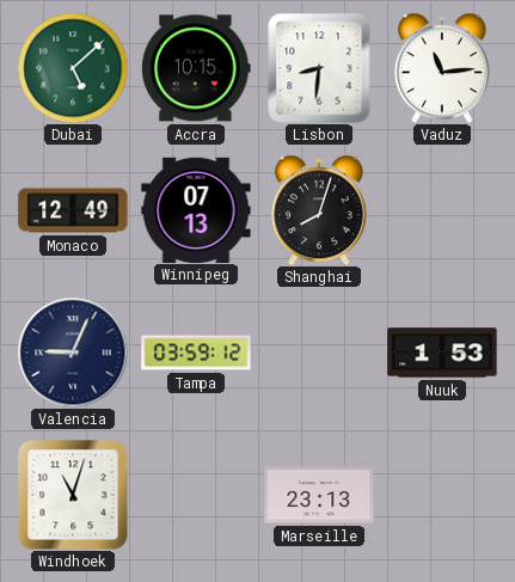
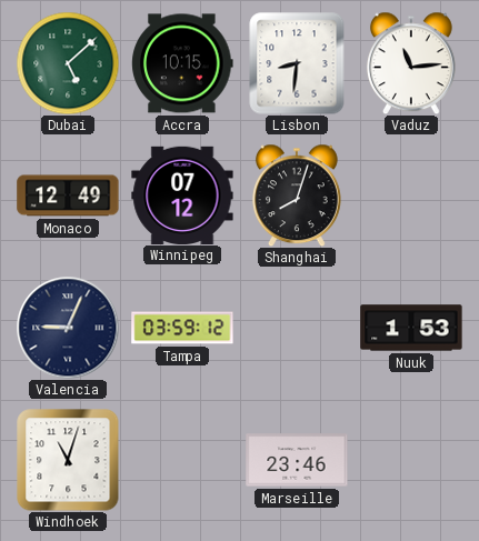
Winnipeg: 07:13 -> 07:12
Marseille: 23:13 -> 23:46
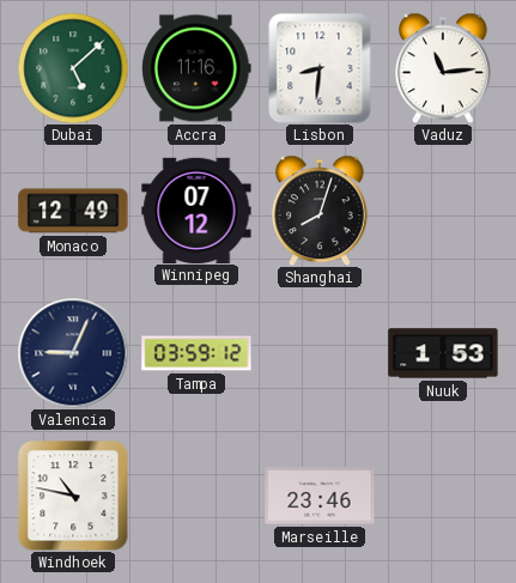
Accra: 10:15 -> 11:16
Windhoek: 11:03 -> 10:47
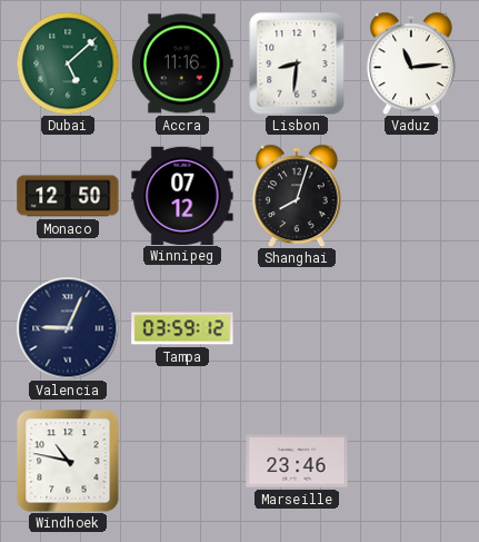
Monaco: 12:49 -> 12:50
Nuuk: 1:53 -> none
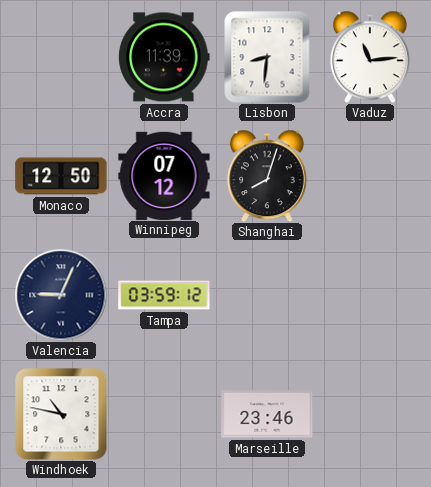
Dubai: 5:08 -> none
Accra: 11:16 -> 11:39
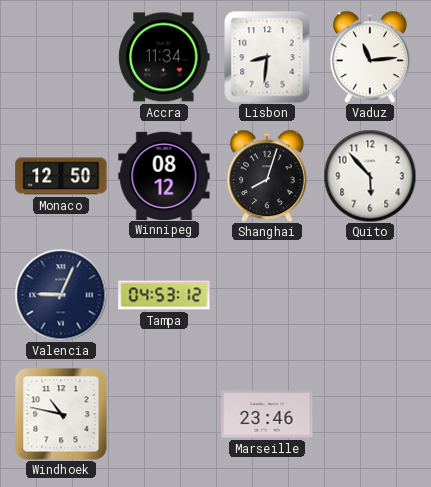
Accra: 11:39 -> 11:34
Winnipeg: 07:12 -> 08:12
Quito: none -> 5:53
Tampa: 03:59 -> 04:53
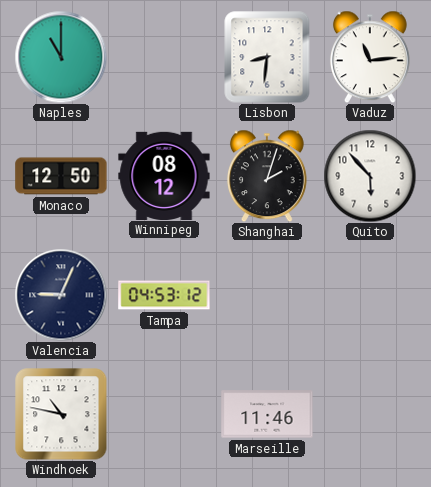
Naples: none -> 11:00
Accra: 11:34 -> none
Shanghai: 8:03 -> 2:03
Marseille: 23:46 -> 11:46
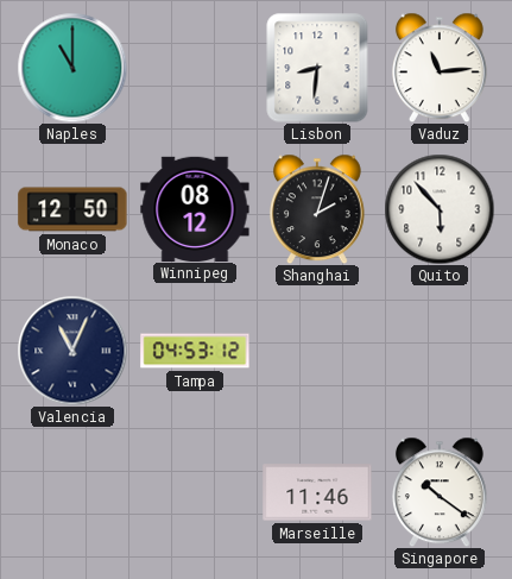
Valencia: 9:04 -> 11:04
Windhoek: 10:47 -> none
Singapore: none -> 10:21
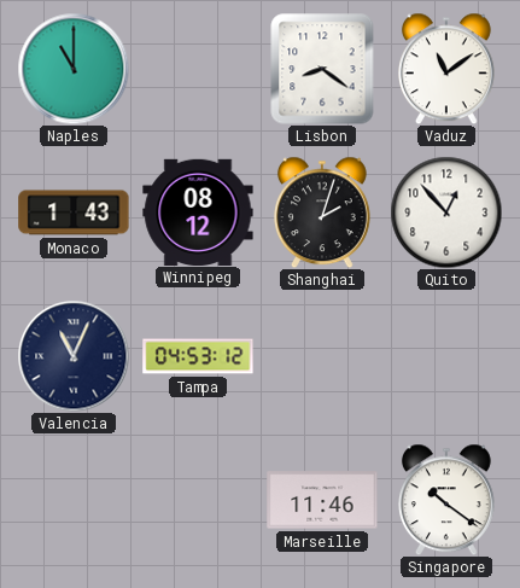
Lisbon: 8:31 -> 8:21
Vaduz: 11:14 -> 11:09
Monaco: 12:50 -> 1:43
Quito: 5:53 -> 12:53
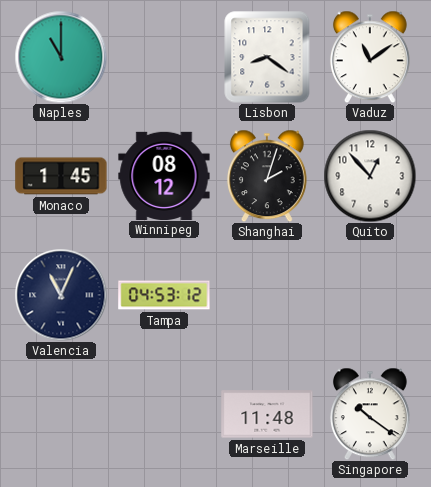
Monaco: 1:43 -> 1:45
Marseille: 11:46 -> 11:48
